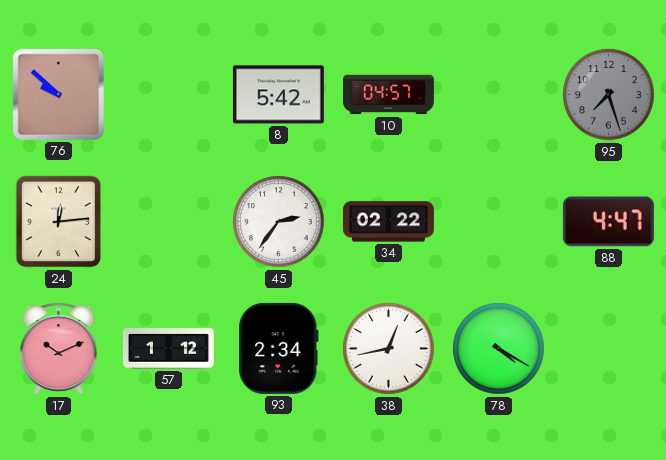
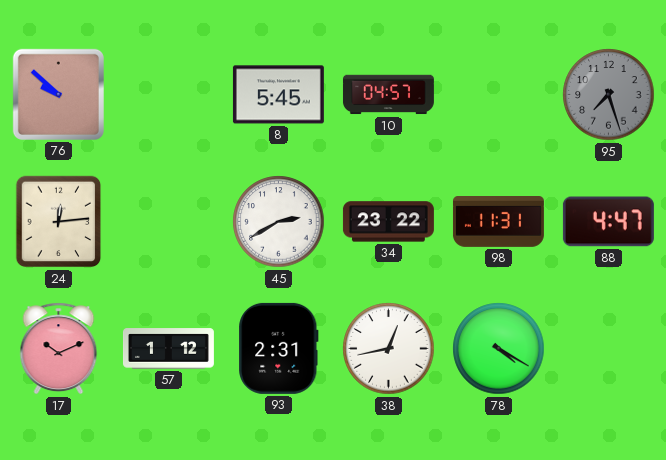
8: 5:42 -> 5:45
45: 2:36 -> 2:40
34: 02:22 -> 23:22
98: none -> 11:31
93: 2:34 -> 2:31
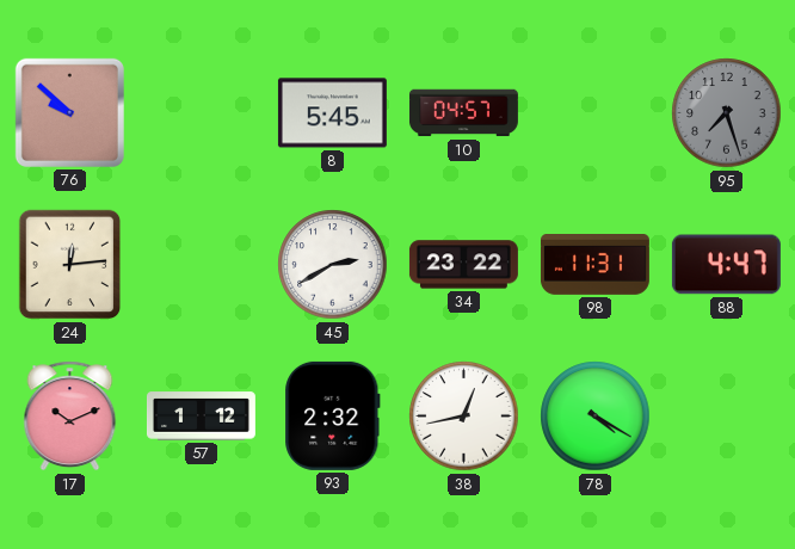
93: 2:31 -> 2:32
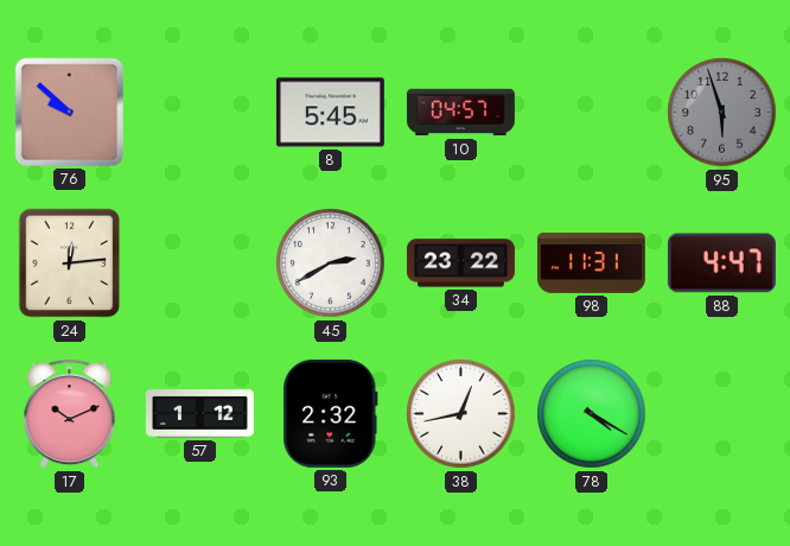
95: 7:27 -> 5:57
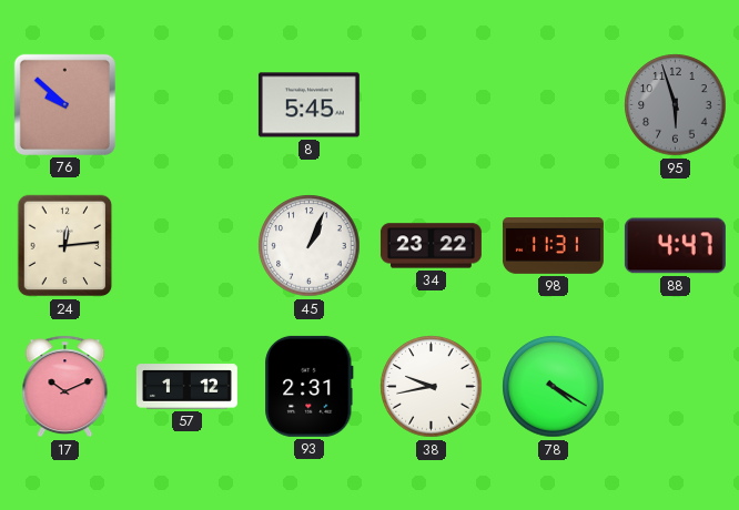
10: 04:57 -> none
45: 2:40 -> 1:04
93: 2:32 -> 2:31
38: 12:43 -> 9:43
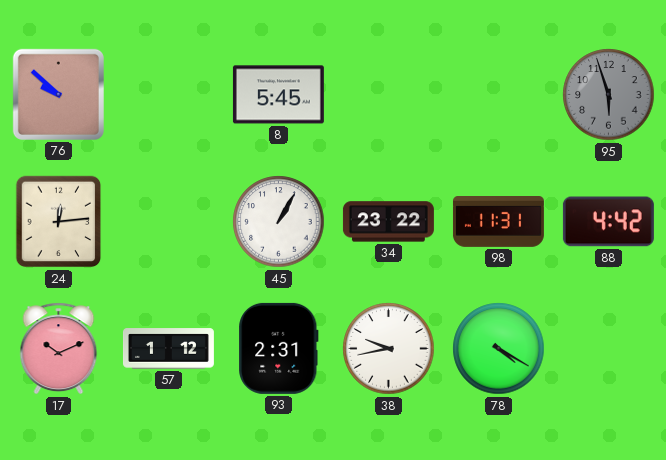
45: 1:04 -> 1:05
88: 4:47 -> 4:42
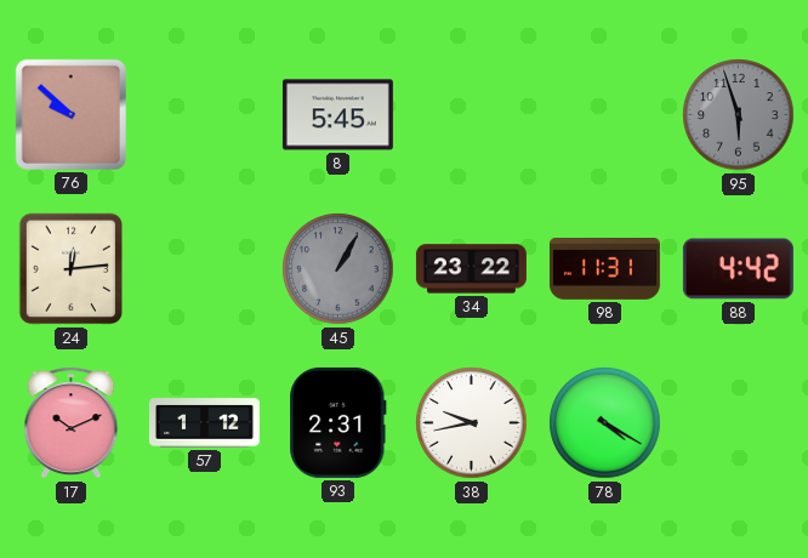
45 dial: white -> grey
